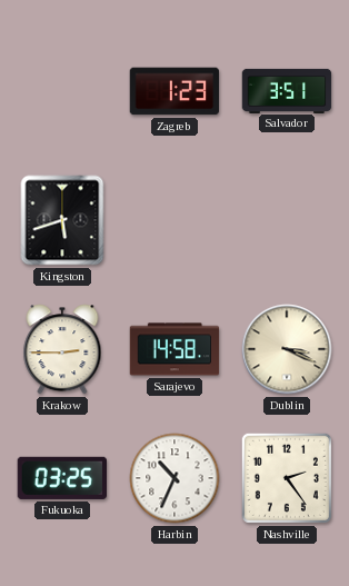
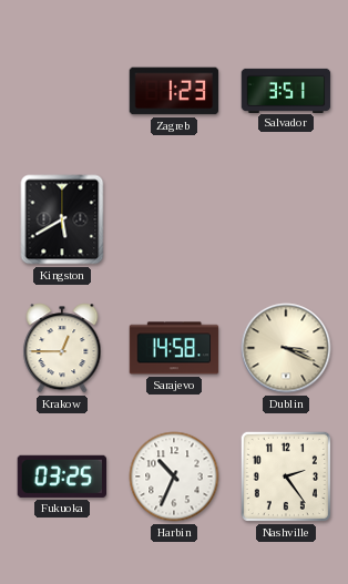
Kingston: 5:42 -> 5:40
Krakow: 2:45 -> 12:45
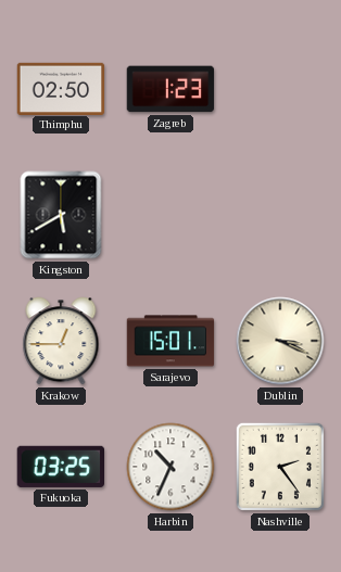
Thimphu: none -> 02:50
Salvador: 3:51 -> none
Sarajevo: 14:58 -> 15:01
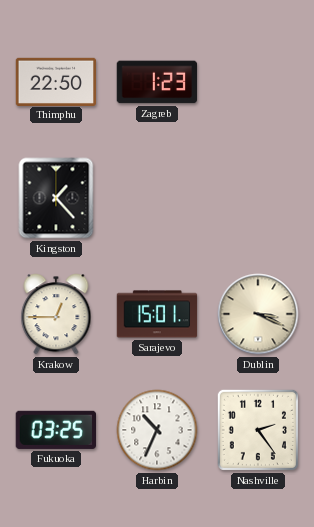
Thimphu: 02:50 -> 22:50
Kingston: 5:40 -> 1:23
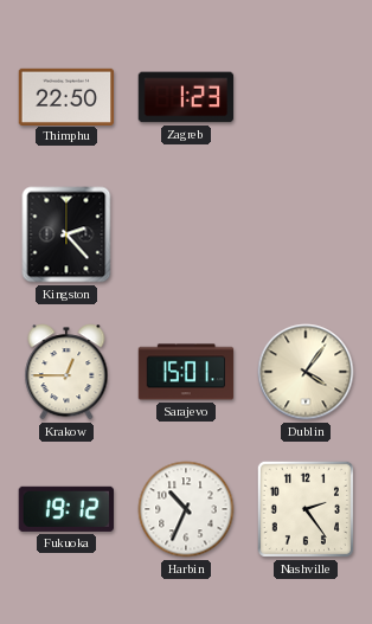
Kingston: 1:23 -> 2:23
Dublin: 3:19 -> 4:06
Fukuoka: 03:25 -> 19:12
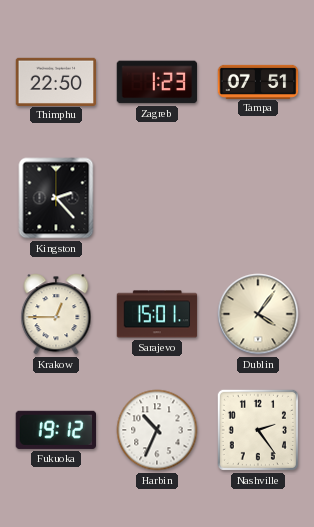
Tampa: none -> 07:51
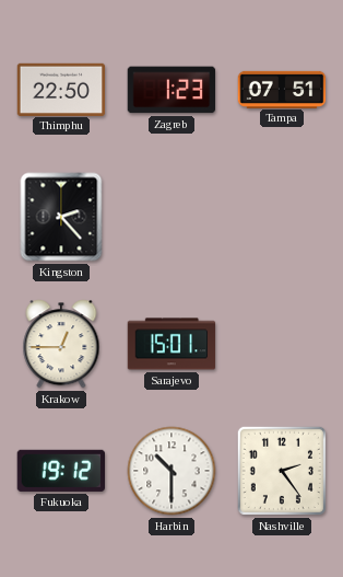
Dublin: 4:06 -> none
Harbin: 10:34 -> 10:30
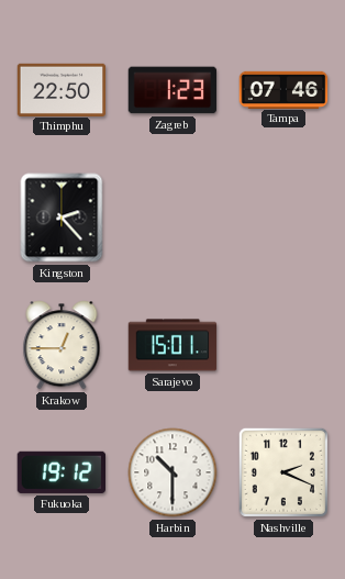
Tampa: 07:51 -> 07:46
Nashville: 2:24 -> 2:19
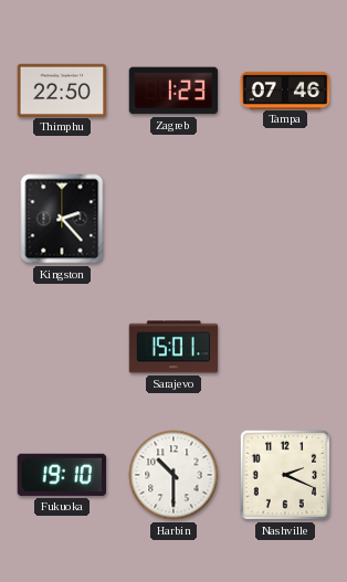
Krakow: 12:45 -> none
Fukuoka: 19:12 -> 19:10
